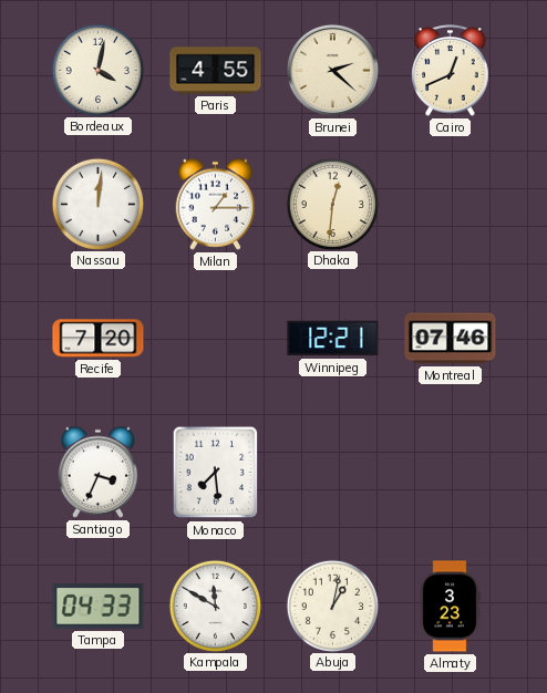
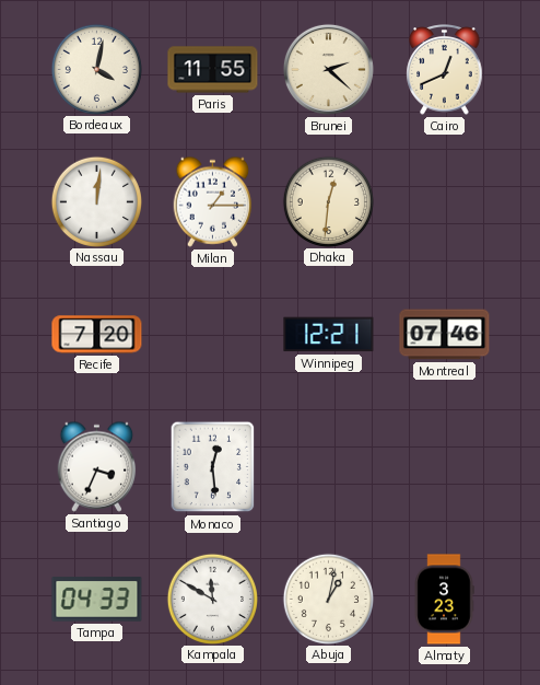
Paris: 4:55 -> 11:55
Monaco: 7:29 -> 12:29
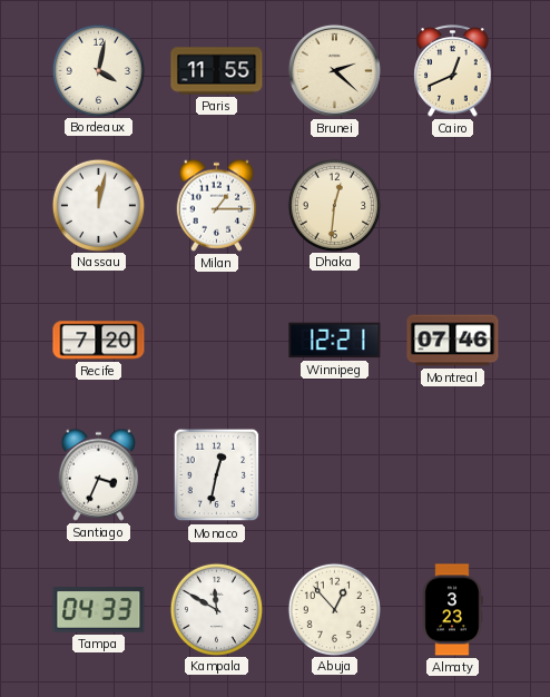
Nassau: 12:01 -> 12:02
Monaco: 12:29 -> 12:32
Abuja: 1:02 -> 12:53
